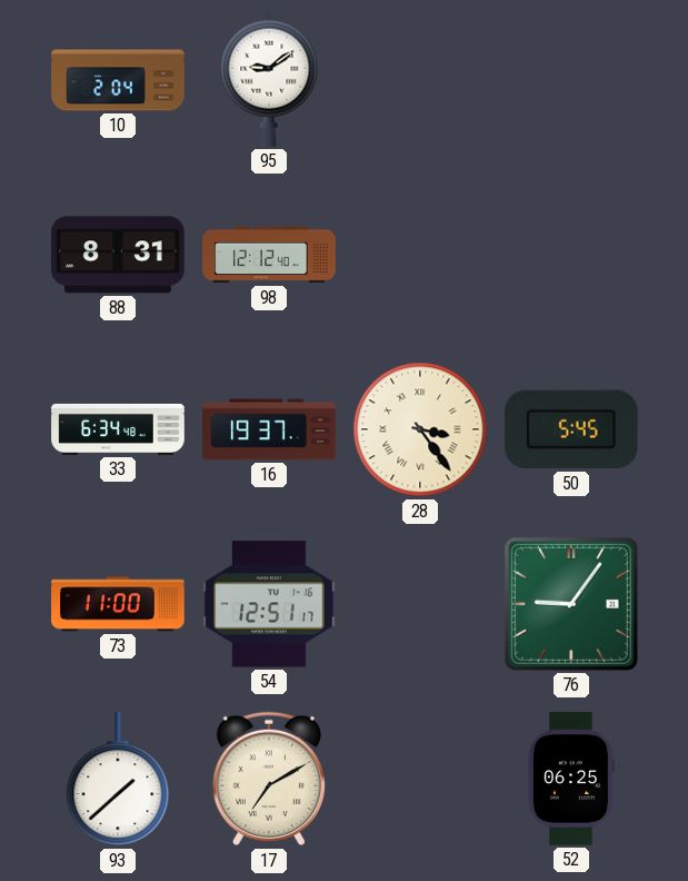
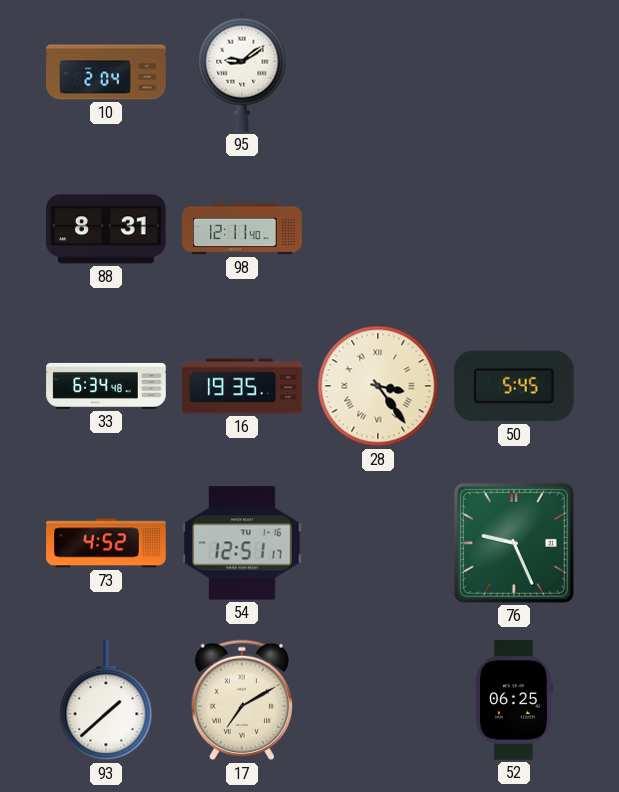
98: 12:12 -> 12:11
16: 19:37 -> 19:35
73: 11:00 -> 4:52
76: 9:06 -> 9:26
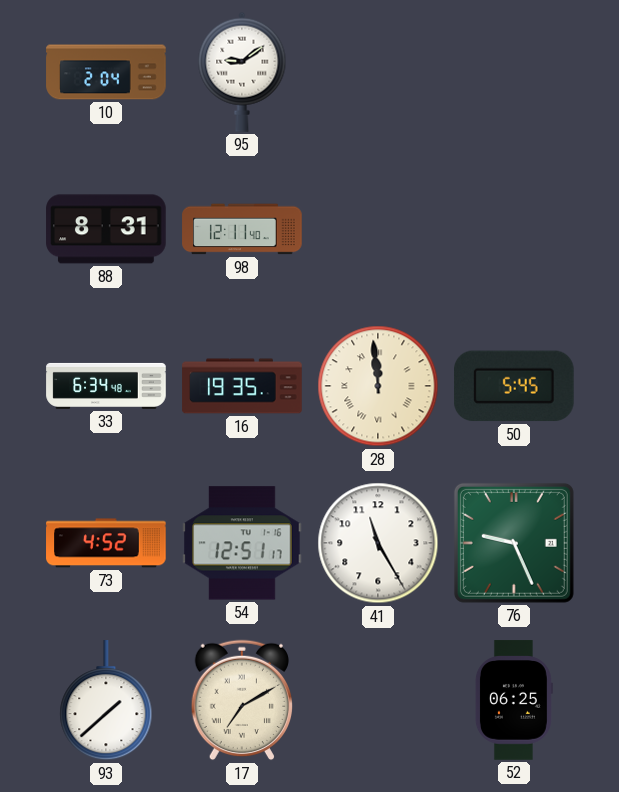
28: 3:24 -> 11:59
41: none -> 11:25
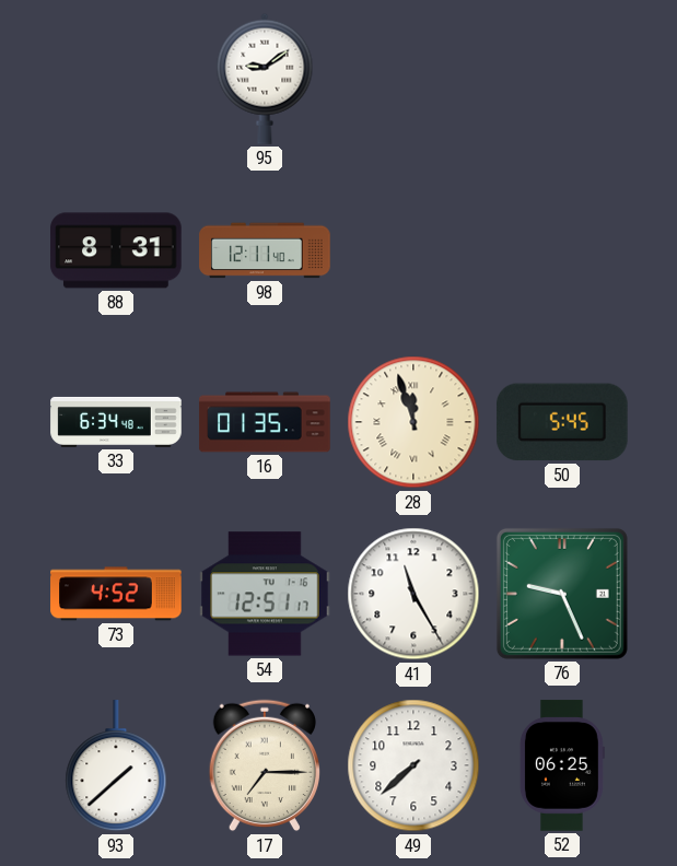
10: 2:04 -> none
16: 19:35 -> 01:35
28: 11:59 -> 11:57
17: 7:10 -> 7:15
49: none -> 7:38
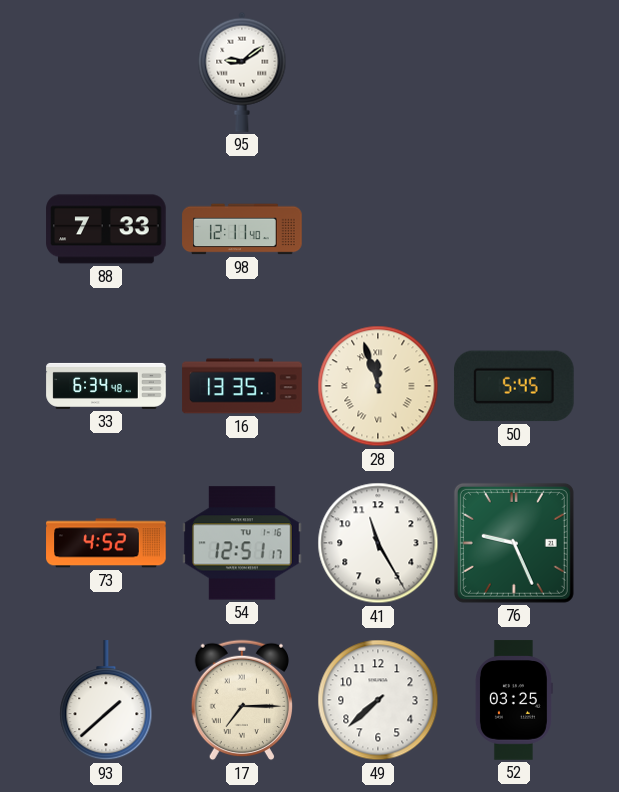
88: 8:31 -> 7:33
16: 01:35 -> 13:35
52: 06:25 -> 03:25
